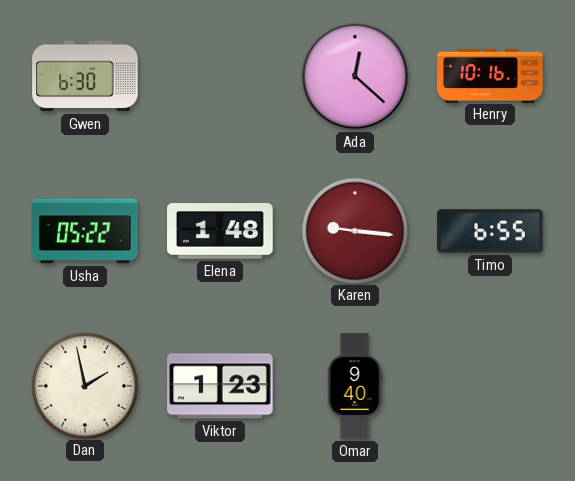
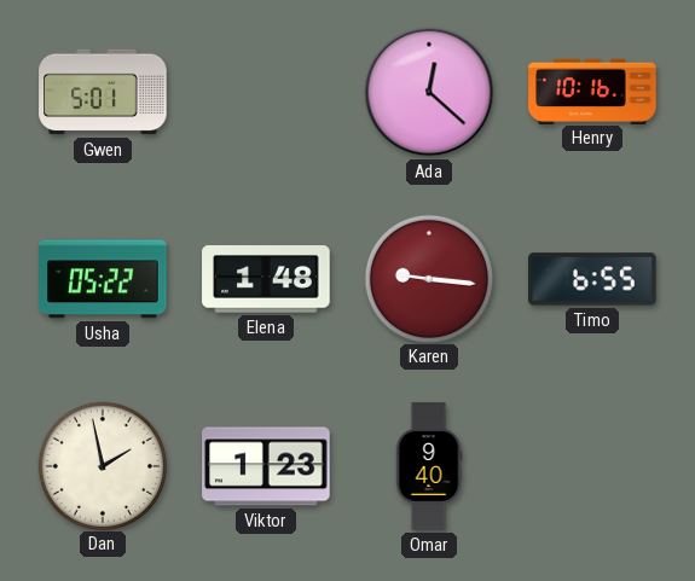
Gwen: 6:30 -> 5:01
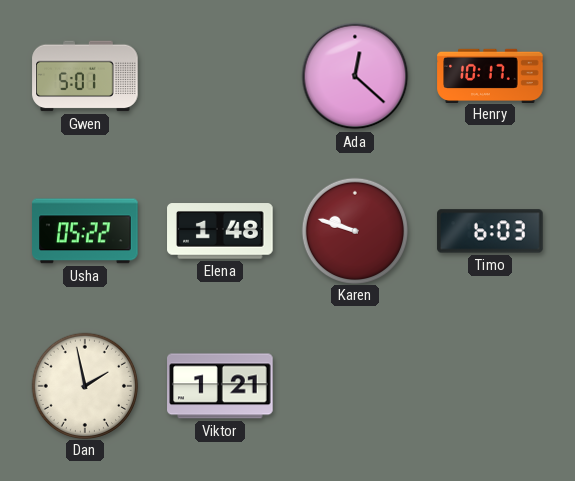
Henry: 10:16 -> 10:17
Karen: 9:16 -> 9:48
Timo: 6:55 -> 6:03
Viktor: 1:23 -> 1:21
Omar: 9:40 -> none
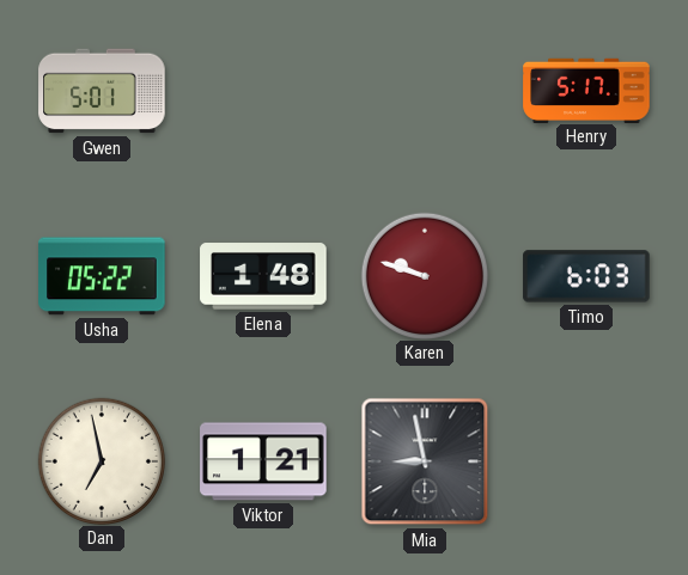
Ada: 12:22 -> none
Henry: 10:17 -> 5:17
Dan: 1:58 -> 6:58
Mia: none -> 8:58
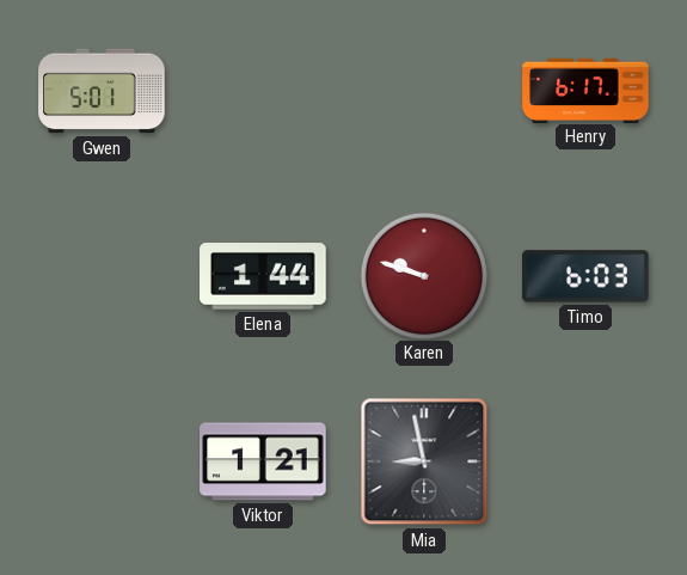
Henry: 5:17 -> 6:17
Usha: 05:22 -> none
Elena: 1:48 -> 1:44
Dan: 6:58 -> none
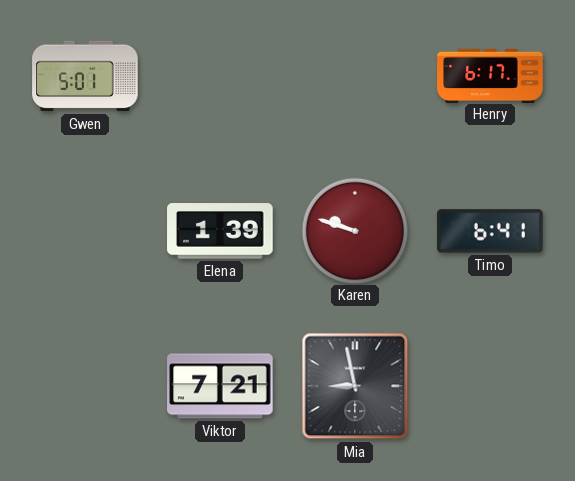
Elena: 1:44 -> 1:39
Timo: 6:03 -> 6:41
Viktor: 1:21 -> 7:21
